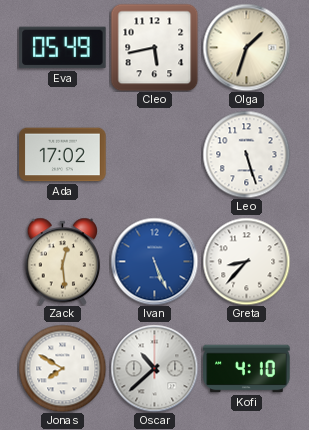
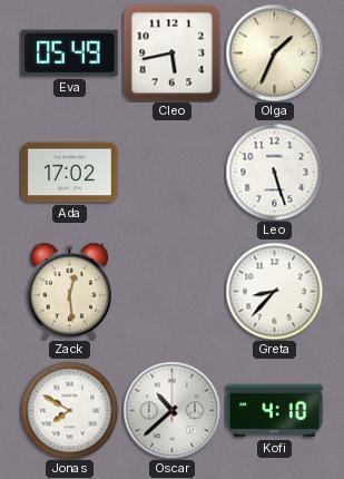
Olga: 1:33 -> 1:34
Ivan: 5:26 -> none
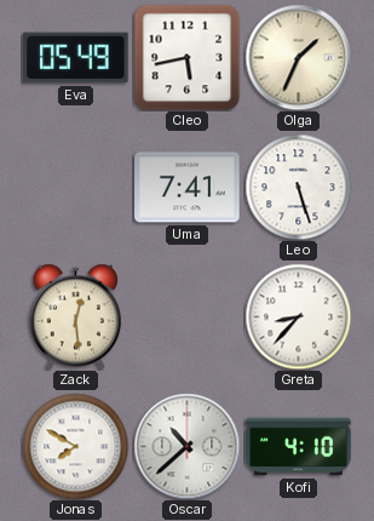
Ada: 17:02 -> none
Uma: none -> 7:41
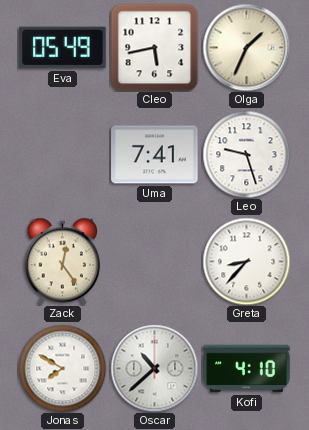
Leo: 5:27 -> 9:27
Zack: 12:29 -> 12:24
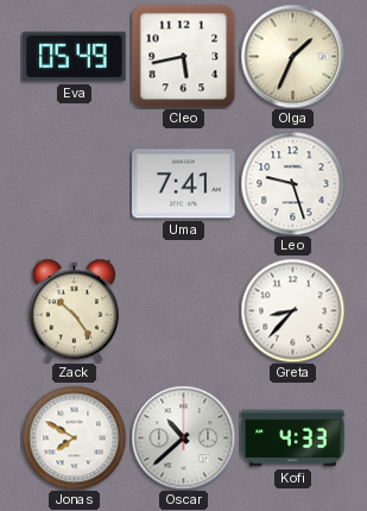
Zack: 12:24 -> 10:24
Kofi: 4:10 -> 4:33
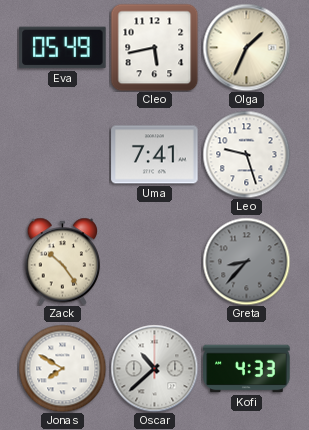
Greta dial: white -> grey
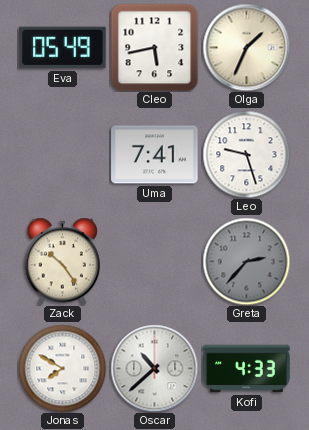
Greta: 8:37 -> 2:37
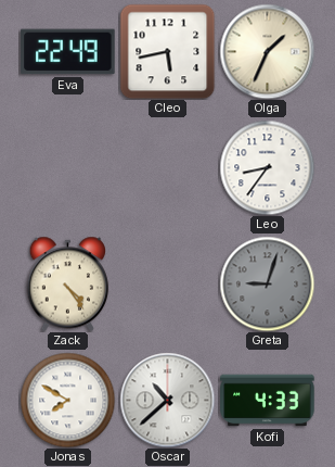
Eva: 05:49 -> 22:49
Uma: 7:41 -> none
Leo: 9:27 -> 8:36
Zack: 10:24 -> 4:24
Greta: 2:37 -> 9:03
